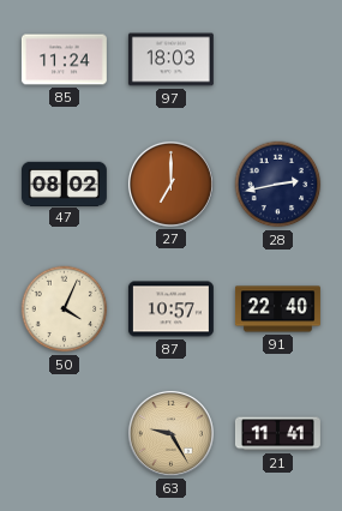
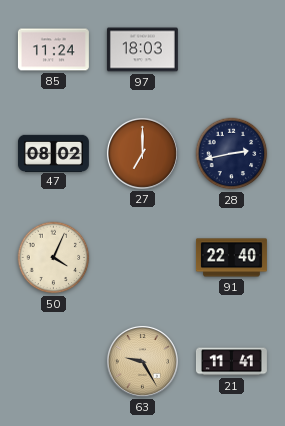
87: 10:57 -> none
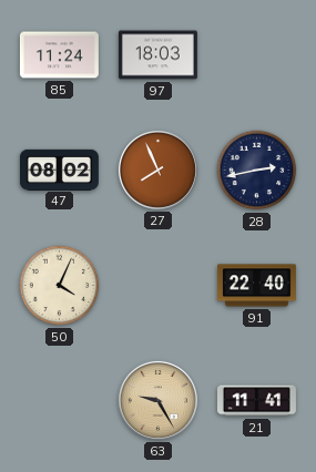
27: 7:00 -> 7:56
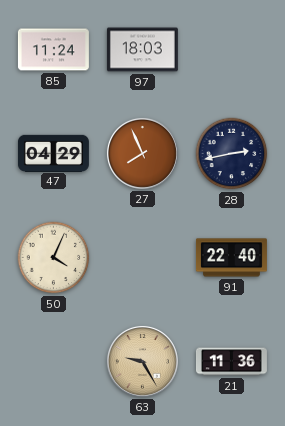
47: 08:02 -> 04:29
21: 11:41 -> 11:36
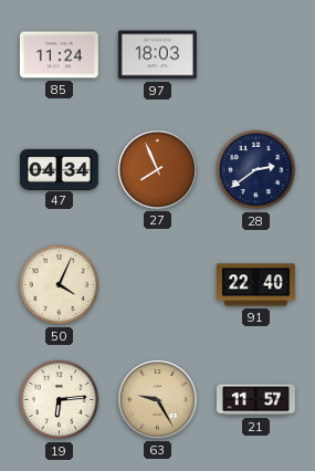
47: 04:29 -> 04:34
28: 2:43 -> 2:39
19: none -> 6:14
21: 11:36 -> 11:57
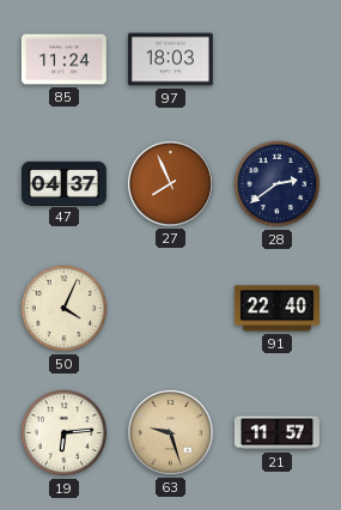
47: 04:34 -> 04:37
63: 9:25 -> 9:27
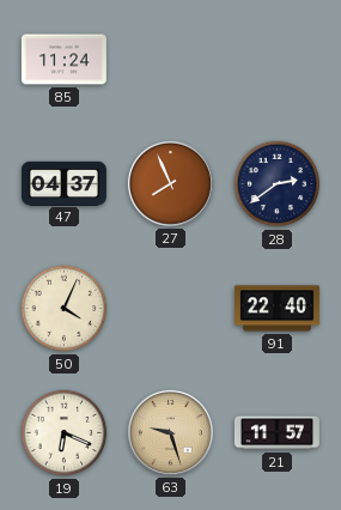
97: 18:03 -> none
19: 6:14 -> 6:19
